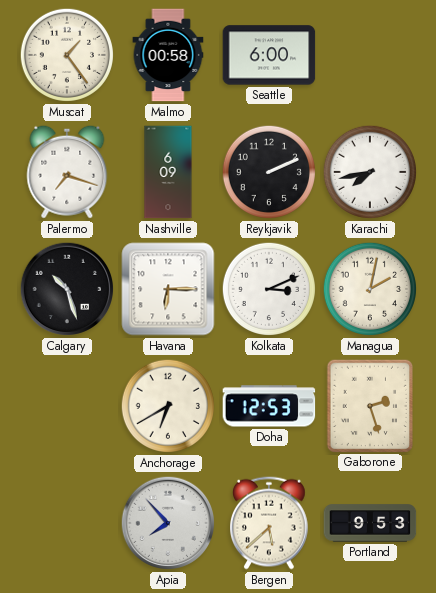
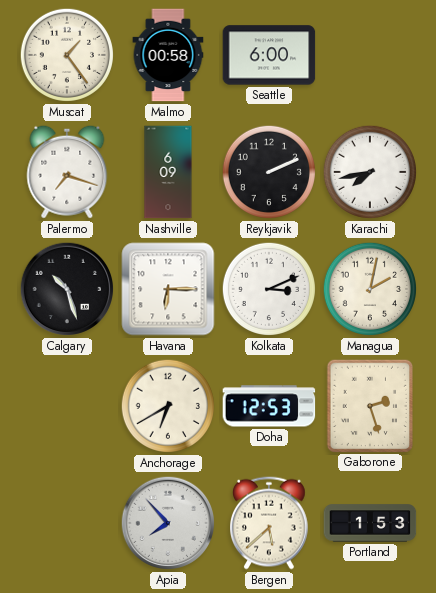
Portland: 9:53 -> 1:53
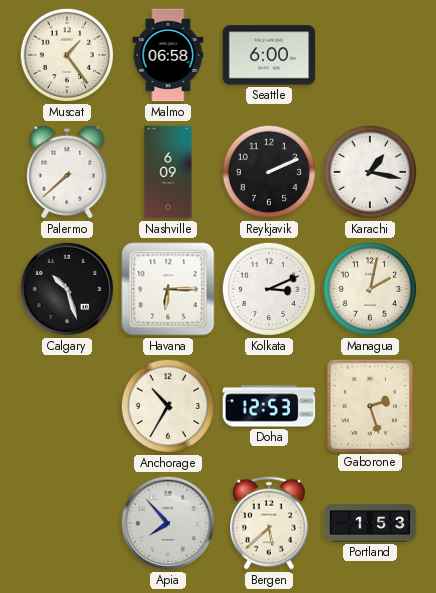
Malmo: 00:58 -> 06:58
Palermo: 7:18 -> 7:38
Karachi: 7:43 -> 1:17
Anchorage: 6:40 -> 10:35
